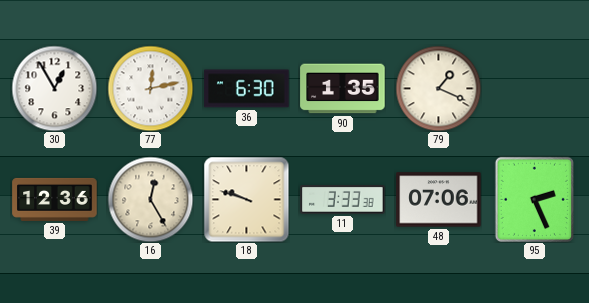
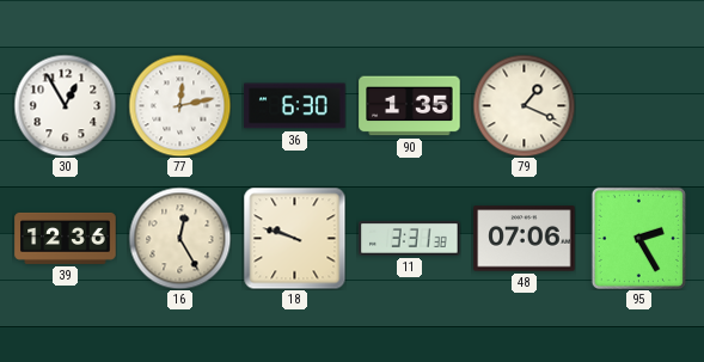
11: 3:33 -> 3:31
95: 2:26 -> 2:25
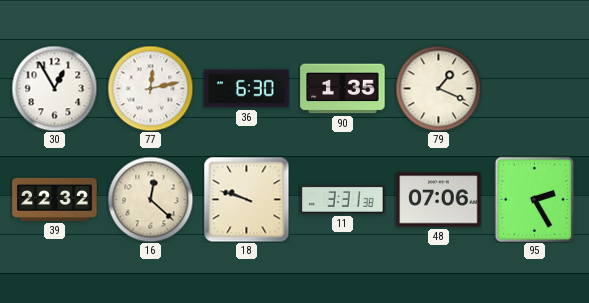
39: 12:36 -> 22:32
16: 12:25 -> 12:22
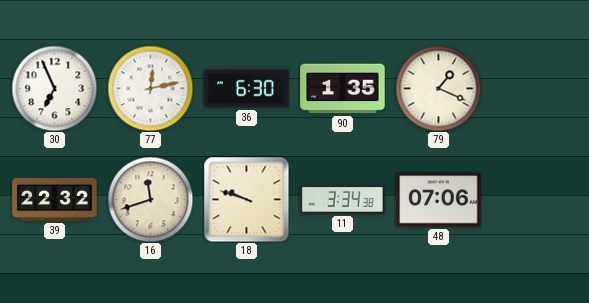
30: 12:55 -> 6:56
16: 12:22 -> 11:42
11: 3:31 -> 3:34
95: 2:25 -> none
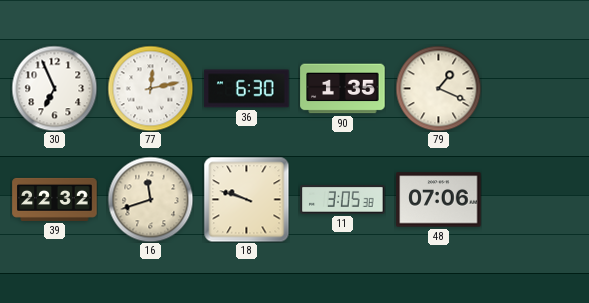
11: 3:34 -> 3:05
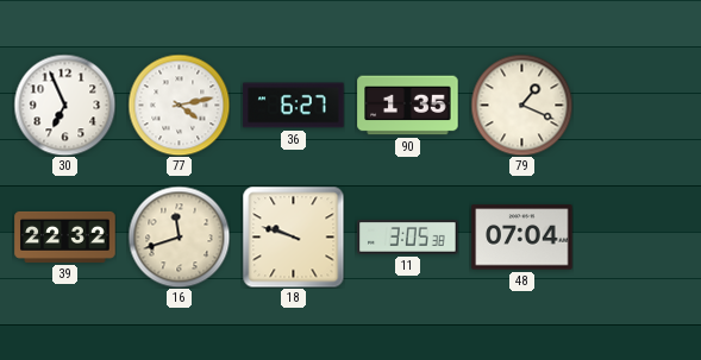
77: 12:13 -> 4:13
36: 6:30 -> 6:27
48: 07:06 -> 07:04
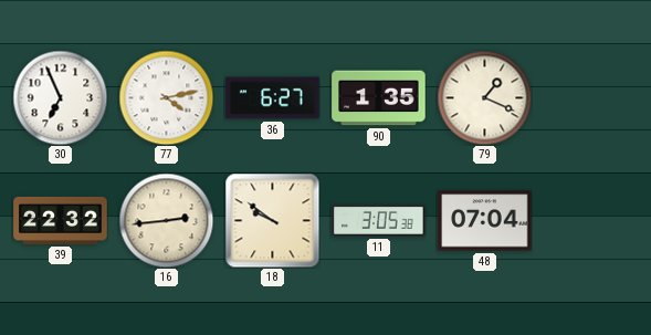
16: 11:42 -> 2:44
18: 9:48 -> 9:51
